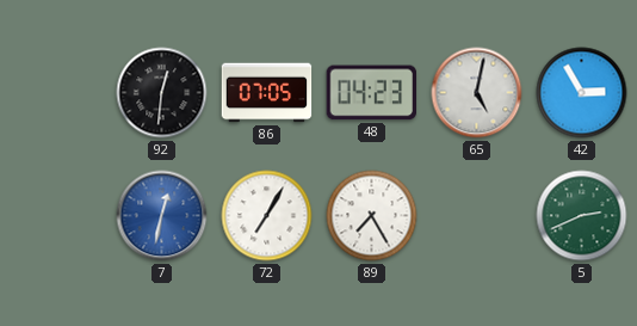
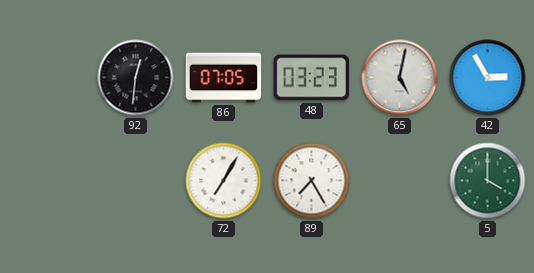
48: 04:23 -> 03:23
7: 12:32 -> none
5: 2:41 -> 4:00
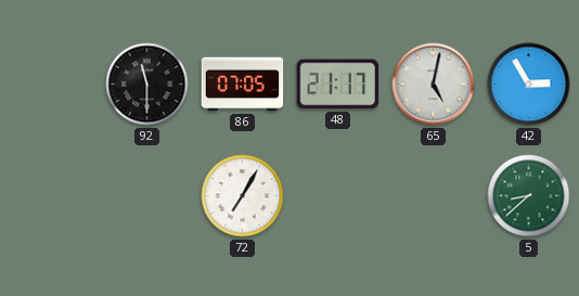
92: 12:31 -> 11:30
48: 03:23 -> 21:17
89: 7:25 -> none
5: 4:00 -> 8:38
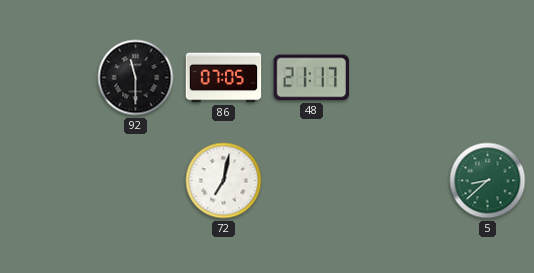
65: 5:02 -> none
42: 2:55 -> none
72: 7:05 -> 7:02
